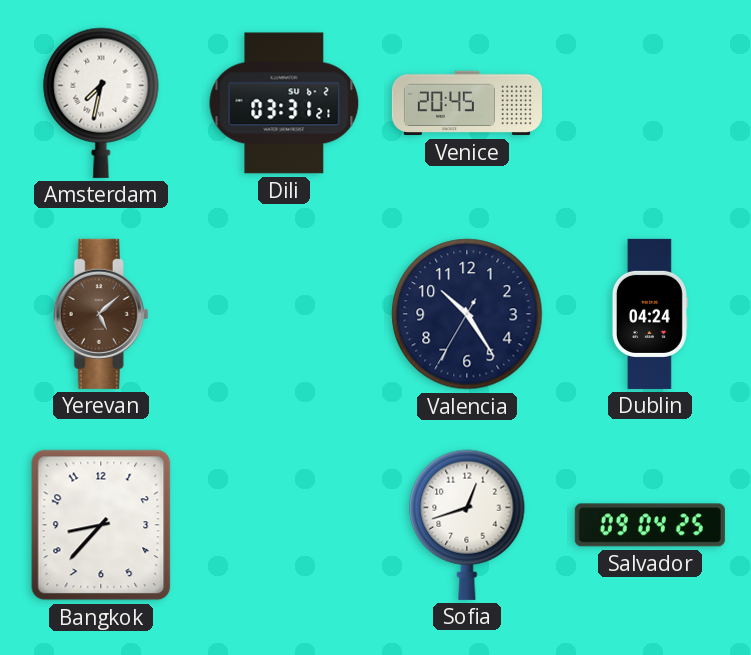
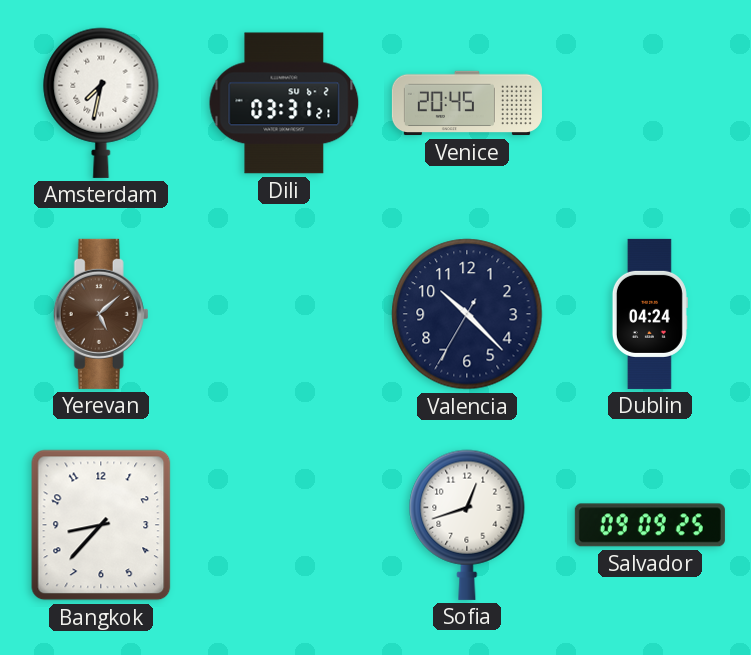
Valencia: 10:24 -> 10:22
Salvador: 09:04 -> 09:09
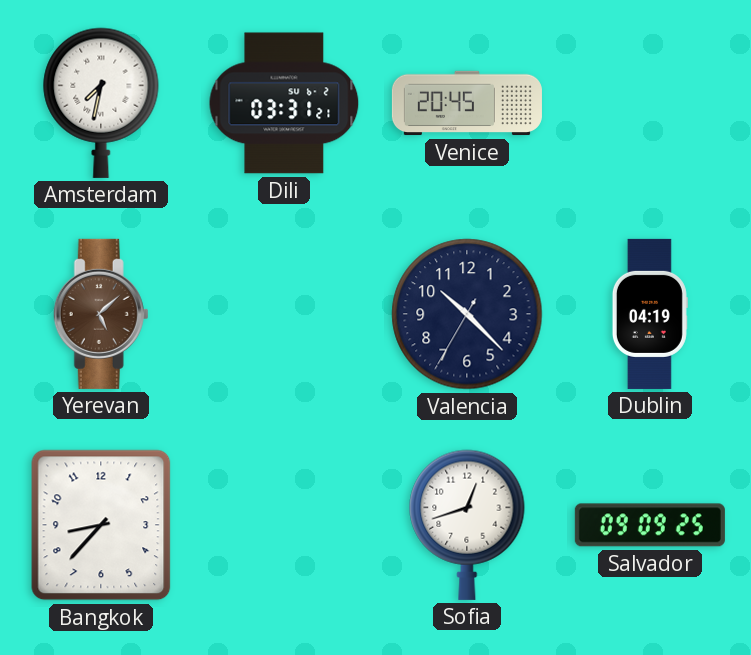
Dublin: 04:24 -> 04:19
